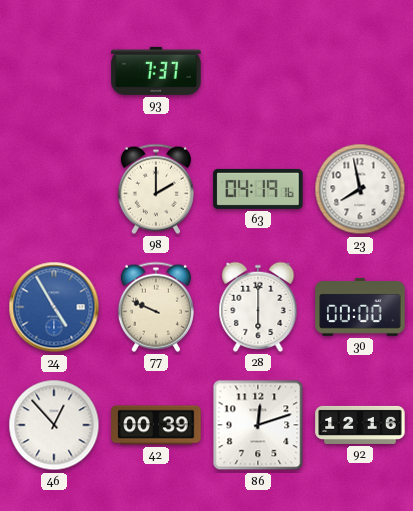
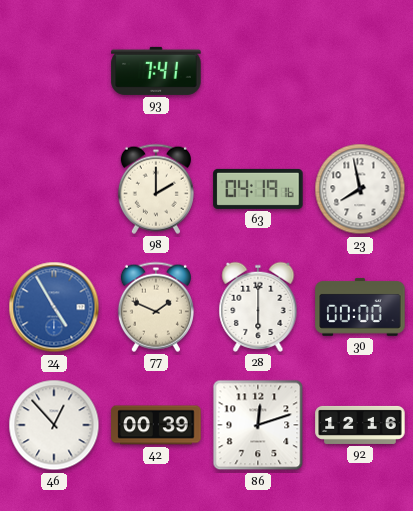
93: 7:37 -> 7:41
77: 9:49 -> 1:49
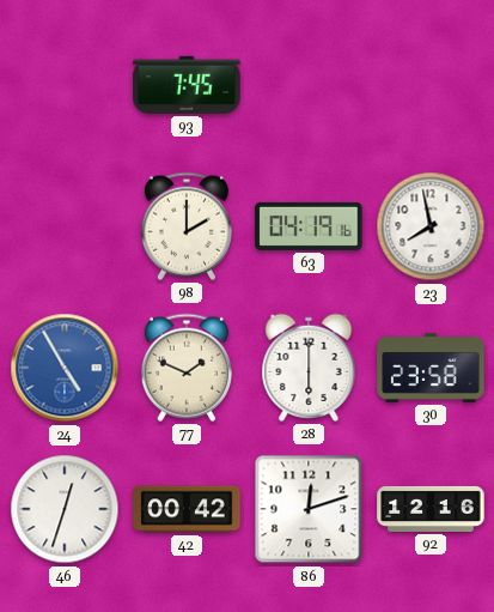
93: 7:41 -> 7:45
30: 00:00 -> 23:58
46: 12:53 -> 12:33
42: 00:39 -> 00:42
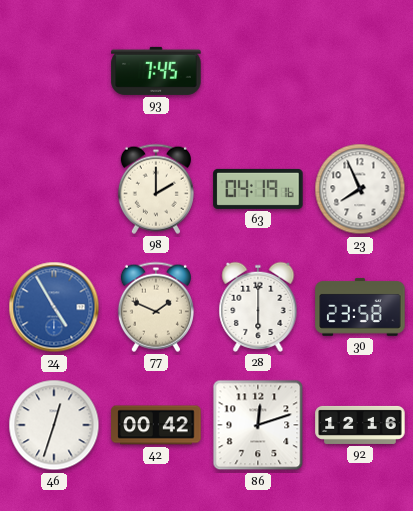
23: 7:58 -> 7:56
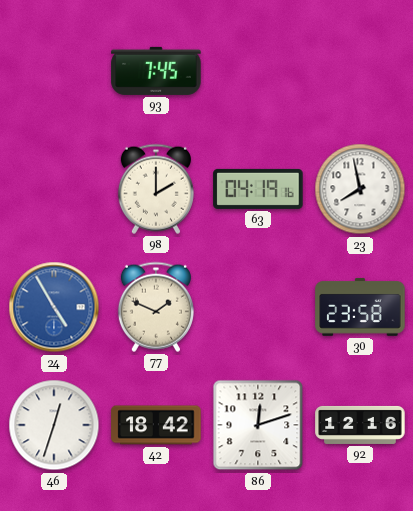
23: 7:56 -> 7:58
28: 6:00 -> none
42: 00:42 -> 18:42
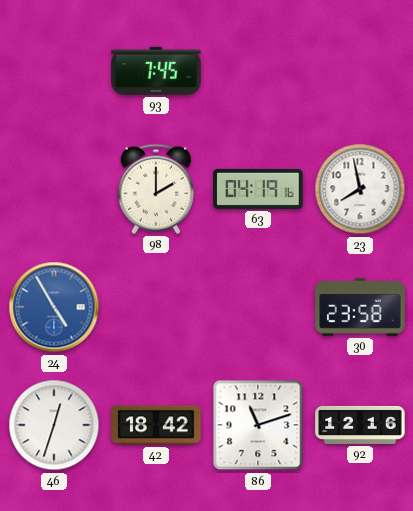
77: 1:49 -> none
86: 12:12 -> 11:12
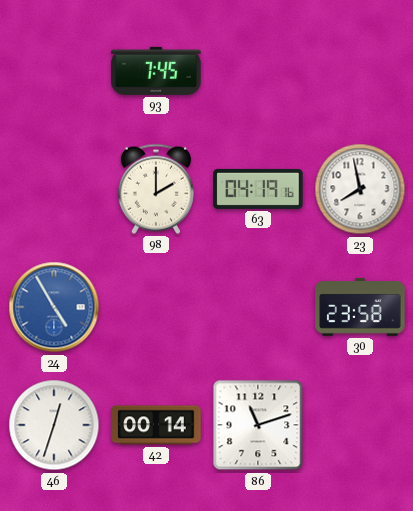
42: 18:42 -> 00:14
92: 12:16 -> none
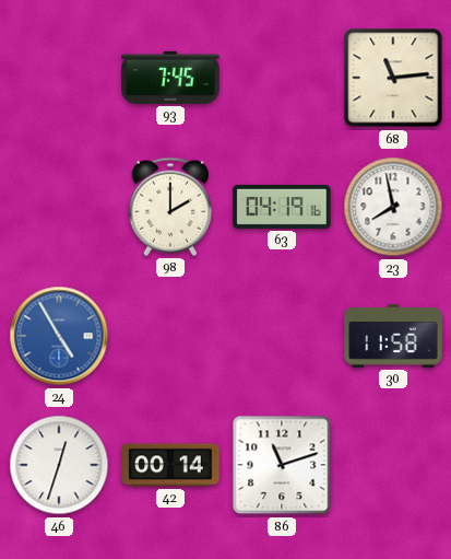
68: none -> 11:14
30: 23:58 -> 11:58
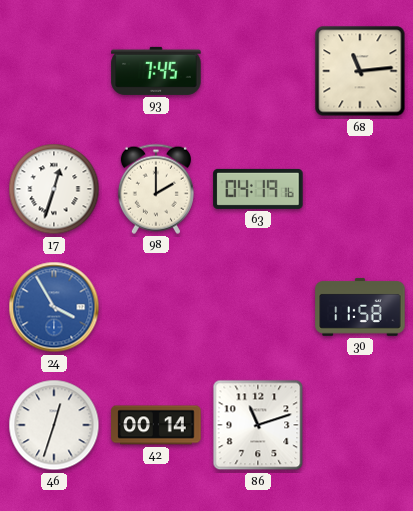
17: none -> 12:33
23: 7:58 -> none
24: 4:55 -> 3:55
